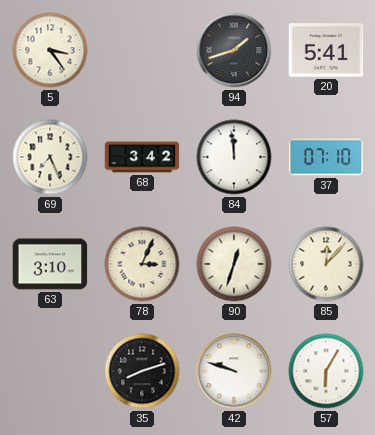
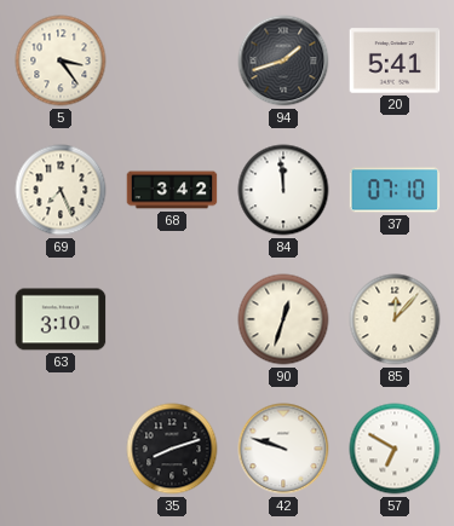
78: 3:04 -> none
57: 6:05 -> 6:50
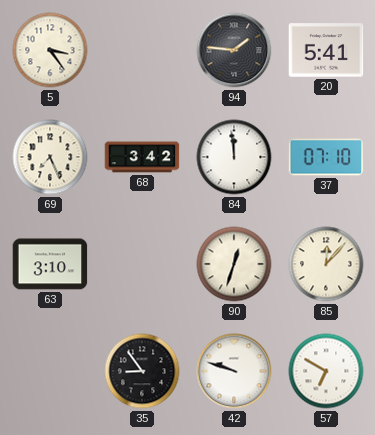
94: 1:42 -> 1:46
35: 8:12 -> 8:54
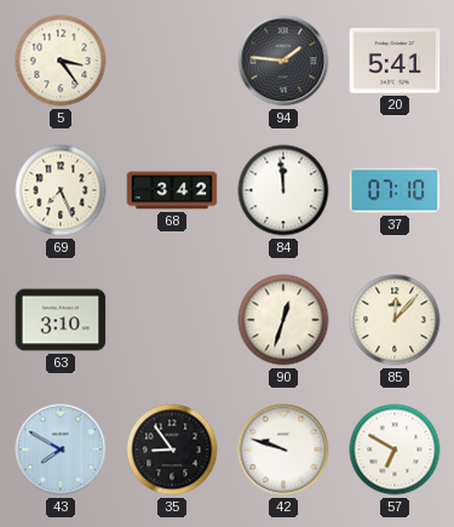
43: none -> 7:50
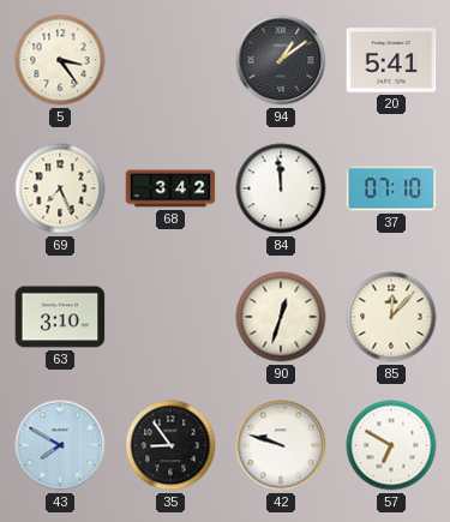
94: 1:46 -> 1:09
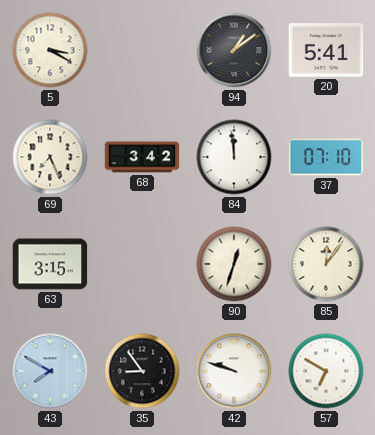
5: 3:24 -> 3:20
63: 3:10 -> 3:15
85: 12:07 -> 12:06
